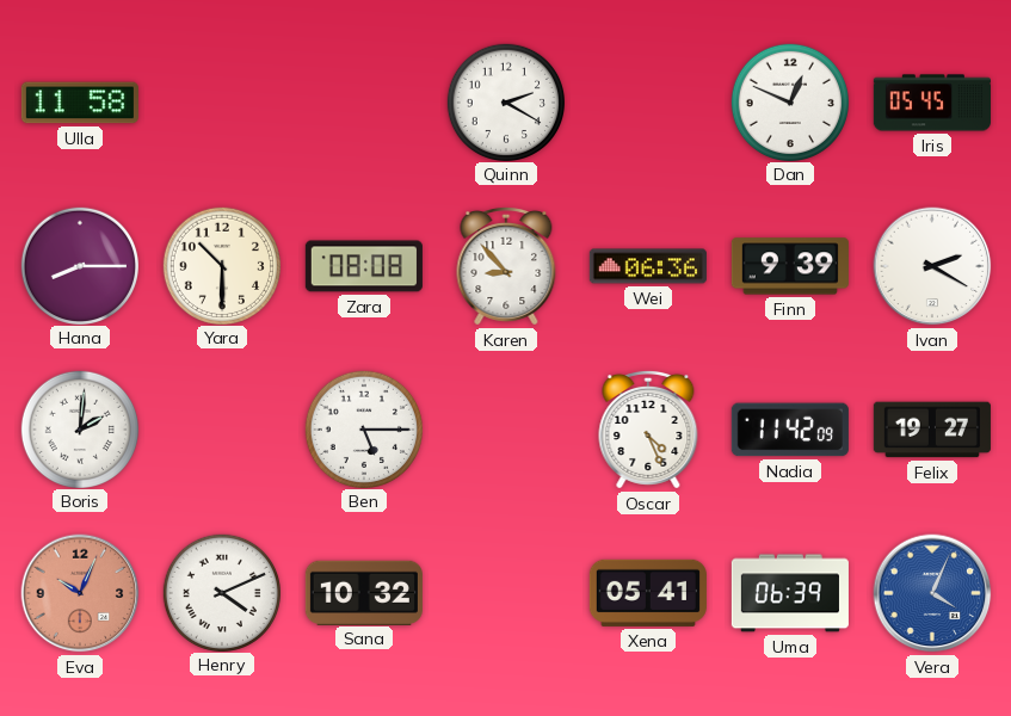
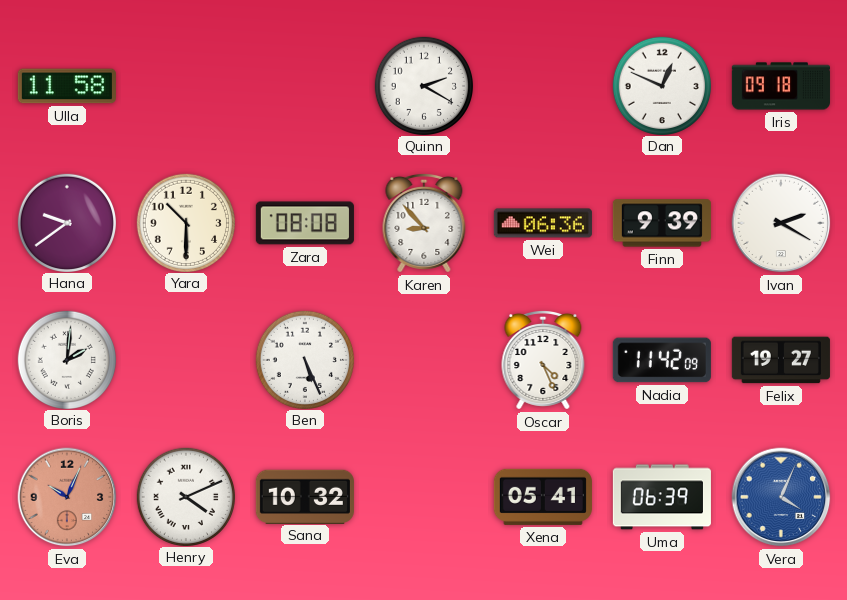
Iris: 05:45 -> 09:18
Hana: 8:15 -> 9:39
Ben: 5:15 -> 5:26
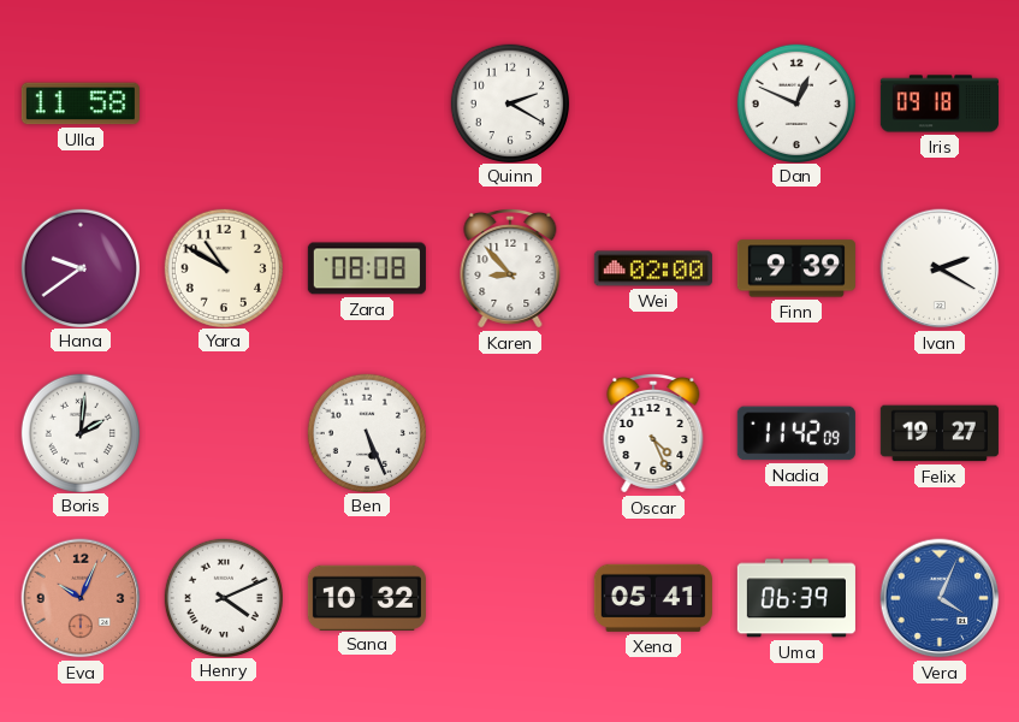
Yara: 10:30 -> 10:50
Wei: 06:36 -> 02:00
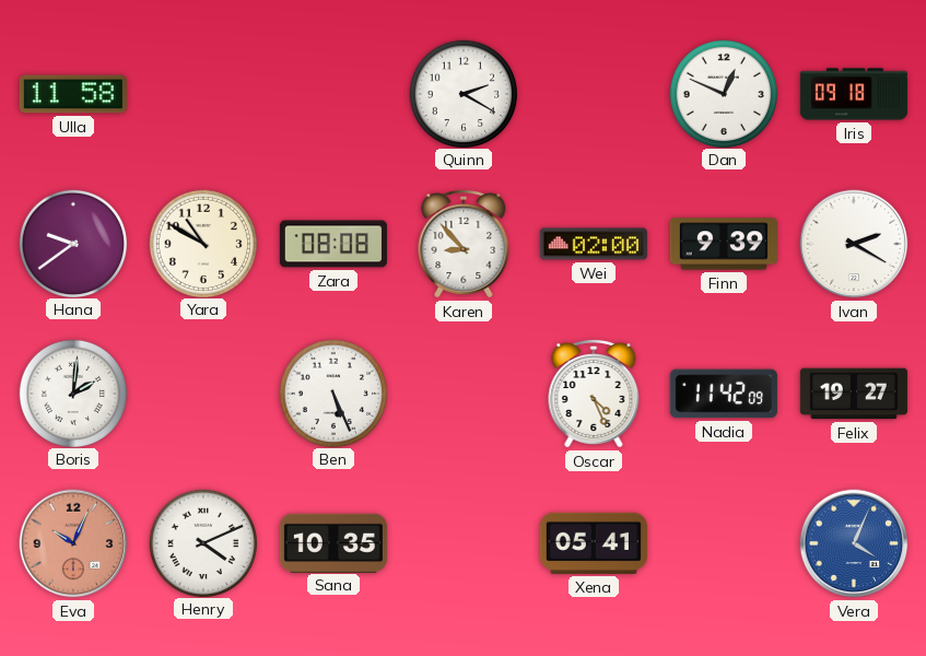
Sana: 10:32 -> 10:35
Uma: 06:39 -> none
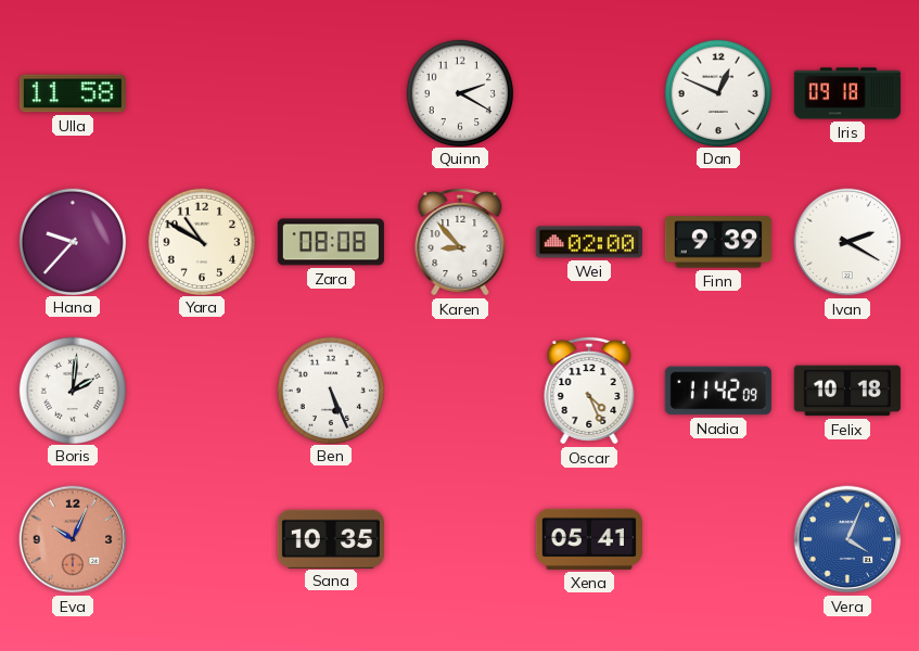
Hana: 9:39 -> 9:37
Felix: 19:27 -> 10:18
Henry: 4:11 -> none
